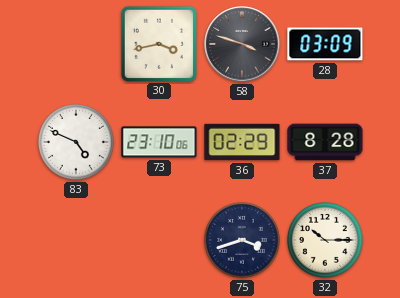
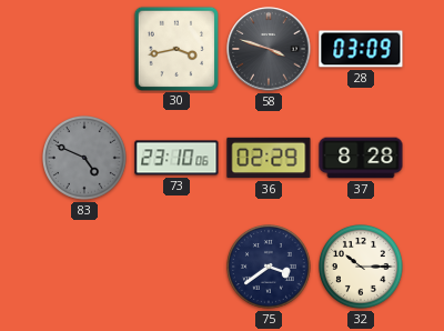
83 dial: white -> grey
75: 3:42 -> 3:39
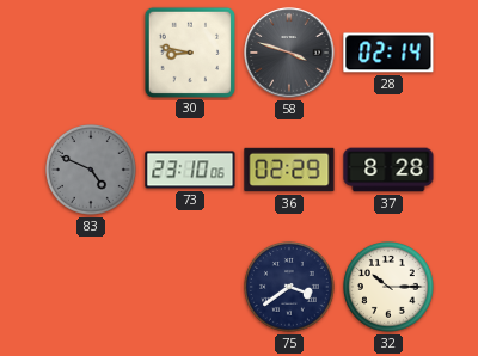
30: 3:43 -> 8:47
28: 03:09 -> 02:14
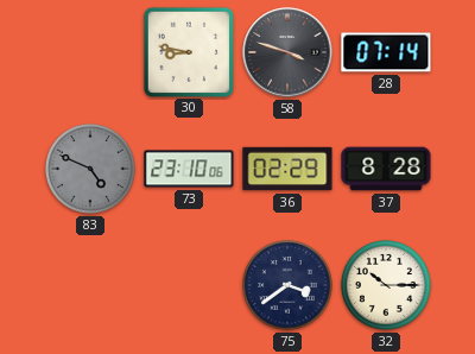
28: 02:14 -> 07:14
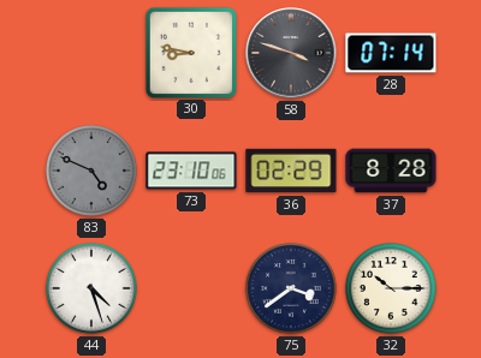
44: none -> 4:27
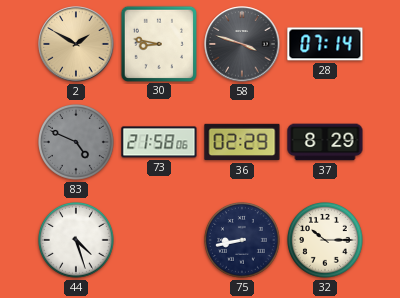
2: none -> 1:50
73: 23:10 -> 21:58
37: 8:28 -> 8:29
75: 3:39 -> 8:43
